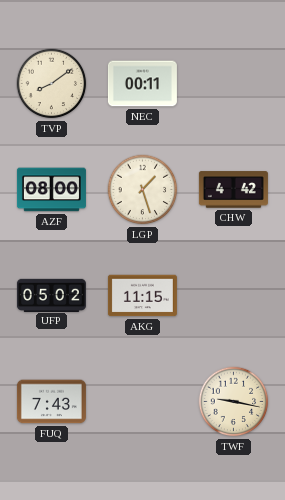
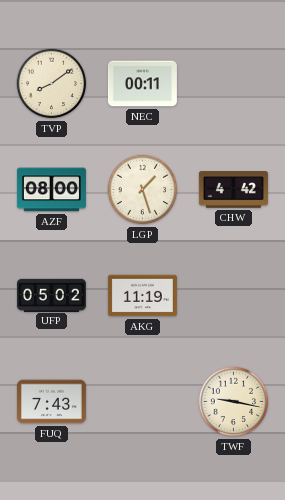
AKG: 11:15 -> 11:19
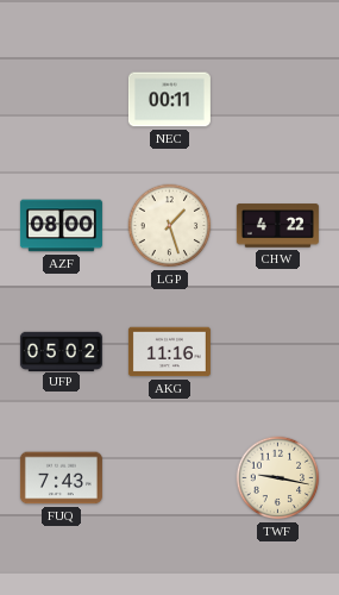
TVP: 8:09 -> none
CHW: 4:42 -> 4:22
AKG: 11:19 -> 11:16
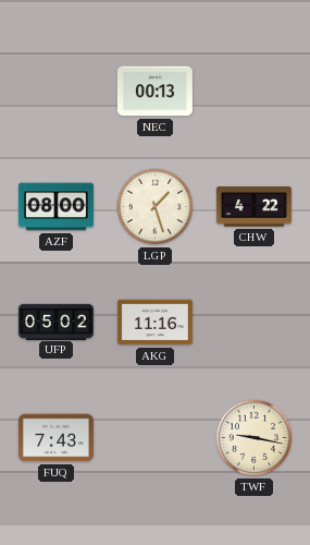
NEC: 00:11 -> 00:13
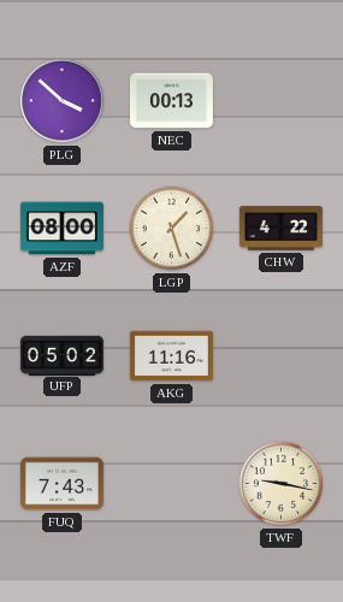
PLG: none -> 3:52
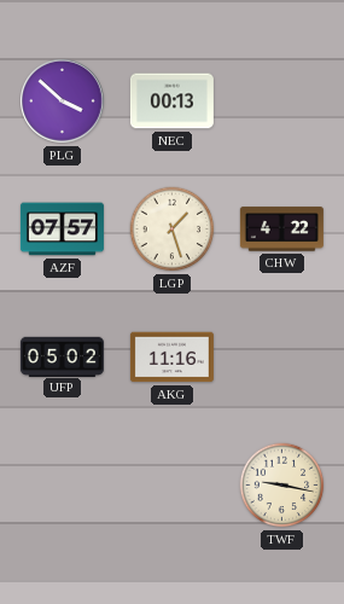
AZF: 08:00 -> 07:57
FUQ: 7:43 -> none
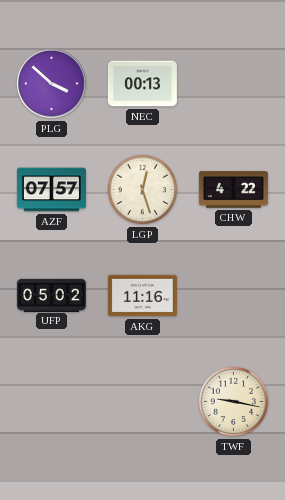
LGP: 1:27 -> 12:27
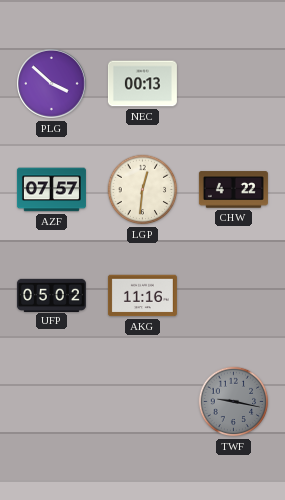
LGP: 12:27 -> 12:31
TWF dial: cream -> grey
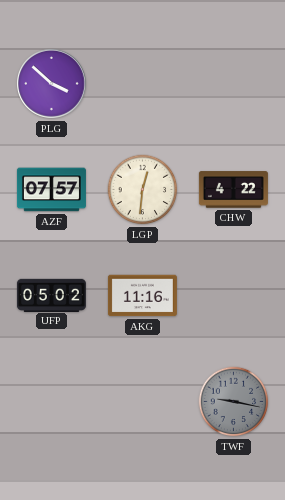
NEC: 00:13 -> none
